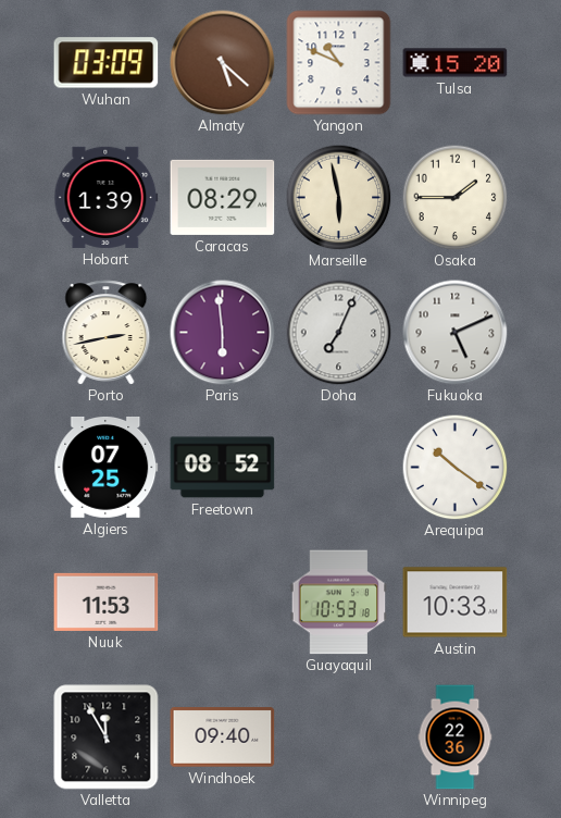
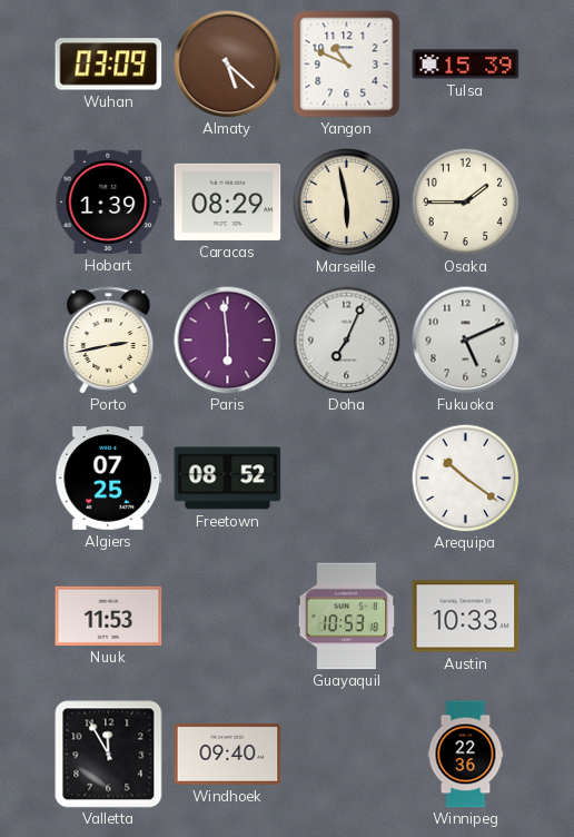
Tulsa: 15:20 -> 15:39
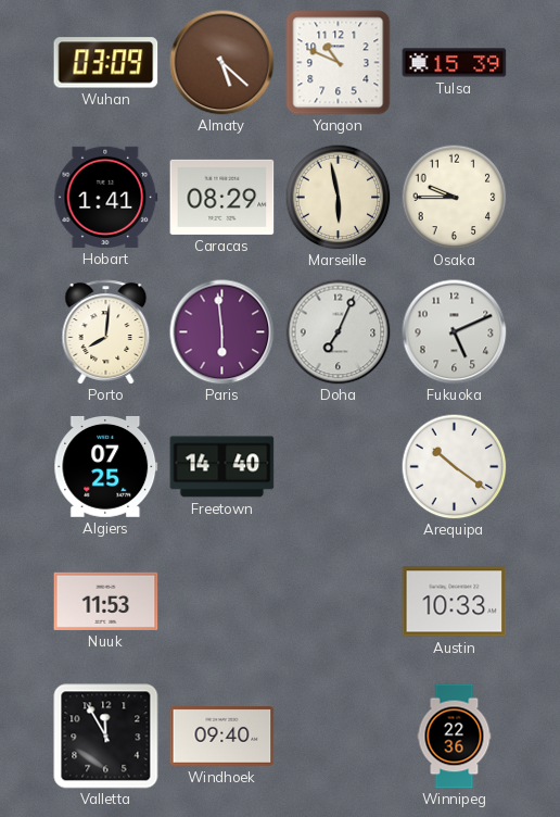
Hobart: 1:39 -> 1:41
Osaka: 1:45 -> 9:45
Porto: 2:43 -> 8:01
Freetown: 08:52 -> 14:40
Guayaquil: 10:53 -> none
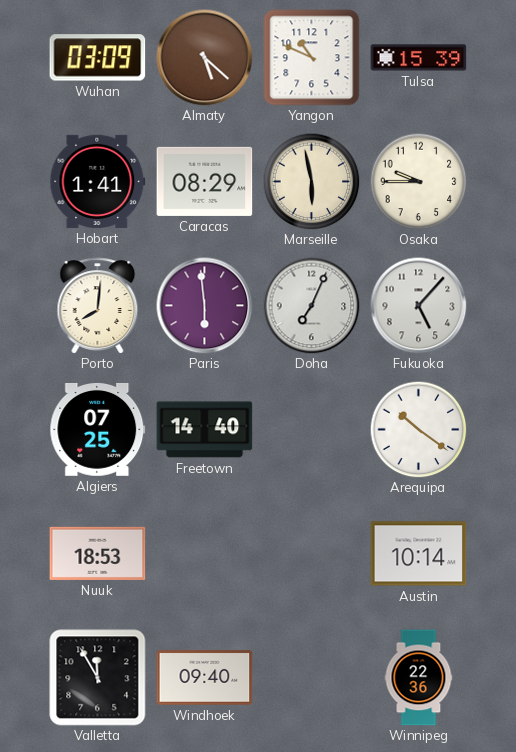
Fukuoka: 5:11 -> 5:07
Nuuk: 11:53 -> 18:53
Austin: 10:33 -> 10:14
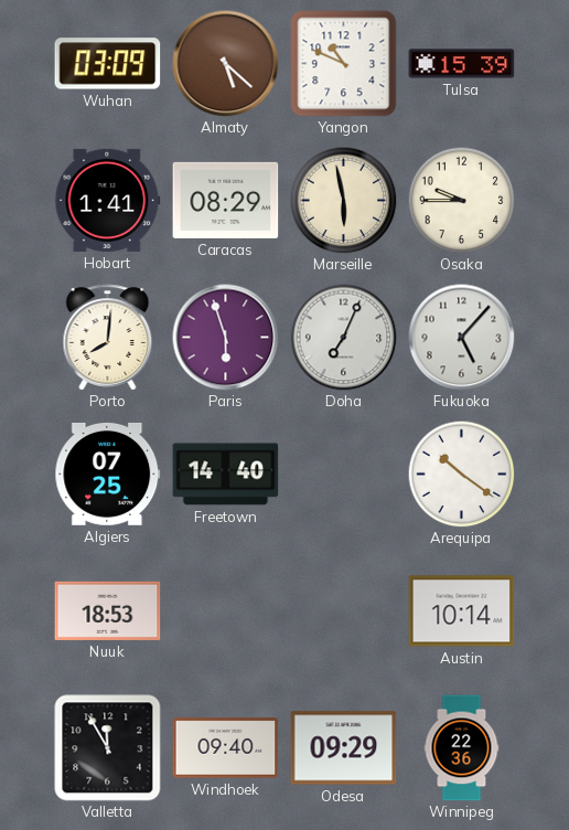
Paris: 5:59 -> 5:57
Odesa: none -> 09:29
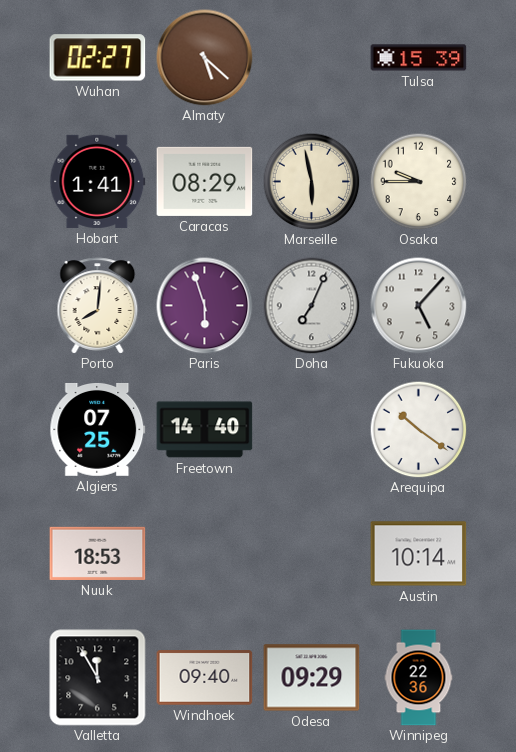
Wuhan: 03:09 -> 02:27
Yangon: 10:49 -> none
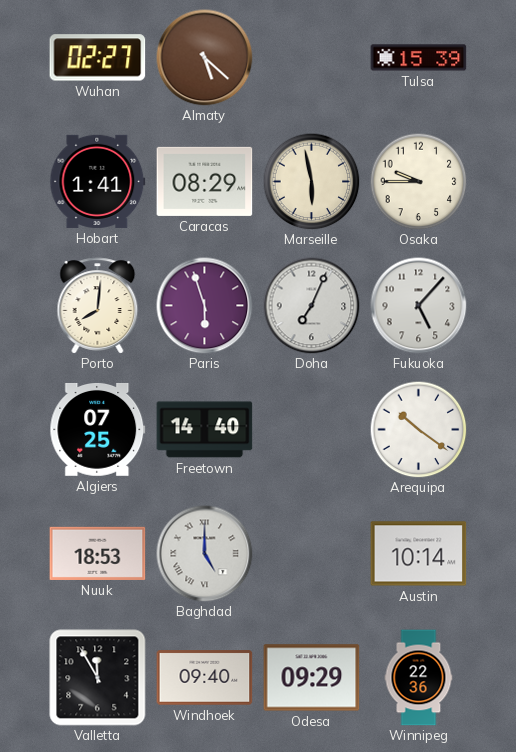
Baghdad: none -> 5:00
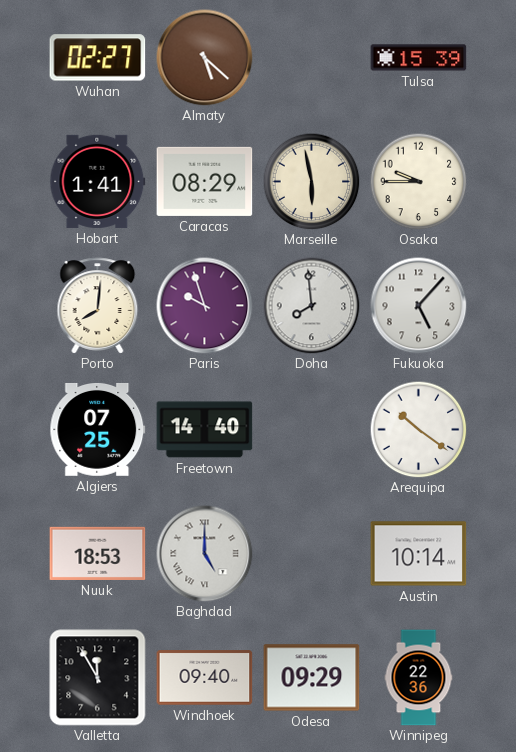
Paris: 5:57 -> 9:57
Doha: 7:04 -> 7:59
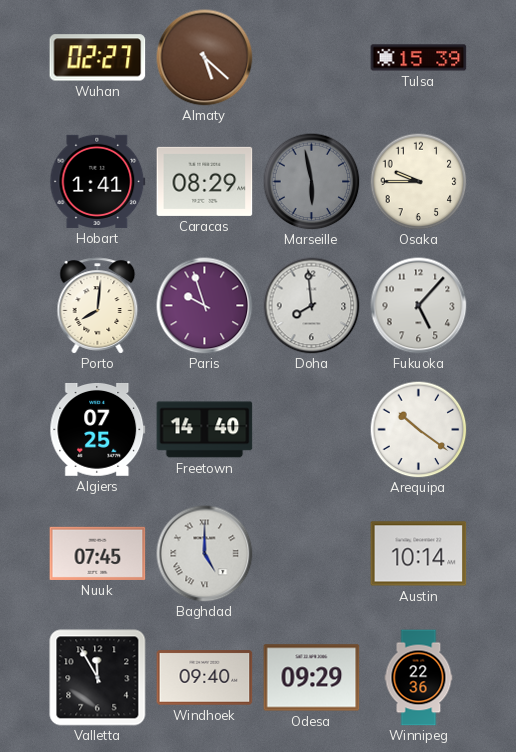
Marseille dial: cream -> grey
Nuuk: 18:53 -> 07:45
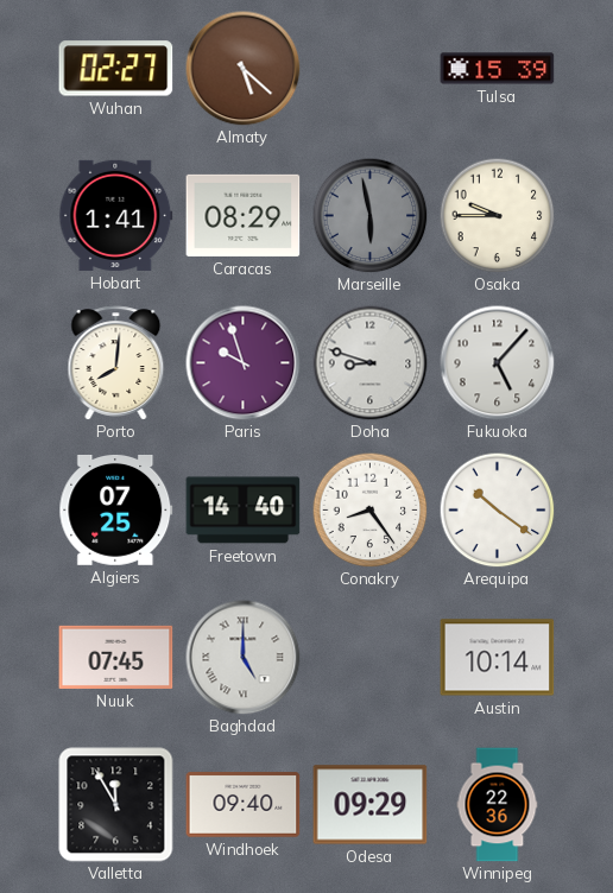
Doha: 7:59 -> 8:48
Conakry: none -> 8:24
